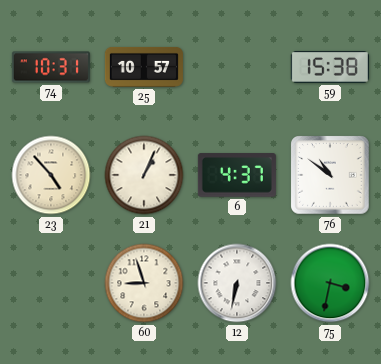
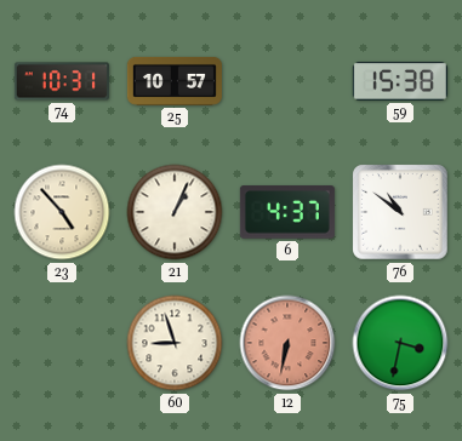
12 dial: white -> salmon
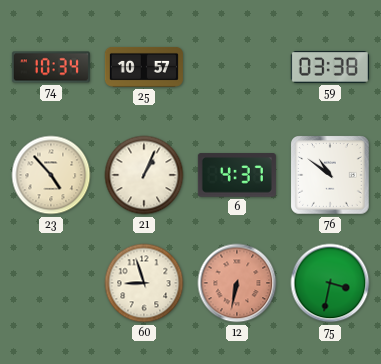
74: 10:31 -> 10:34
59: 15:38 -> 03:38
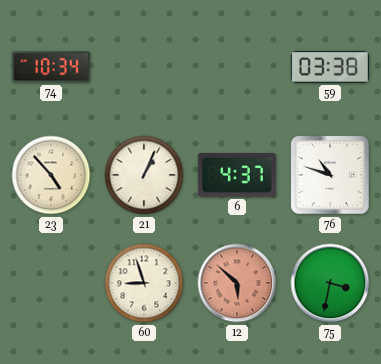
25: 10:57 -> none
76: 10:51 -> 10:48
12: 6:32 -> 5:52
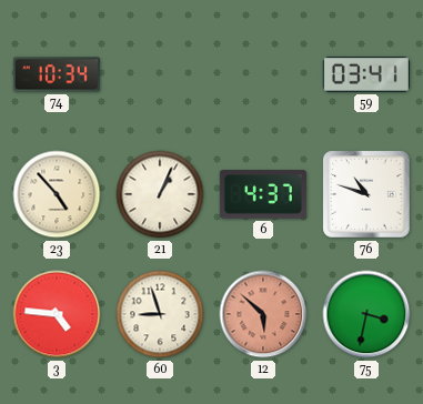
59: 03:38 -> 03:41
3: none -> 4:46
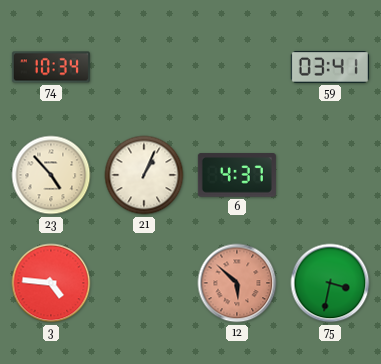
76: 10:48 -> none
60: 8:57 -> none
